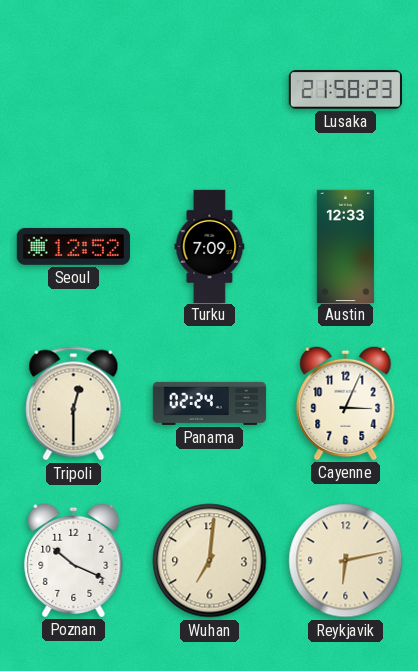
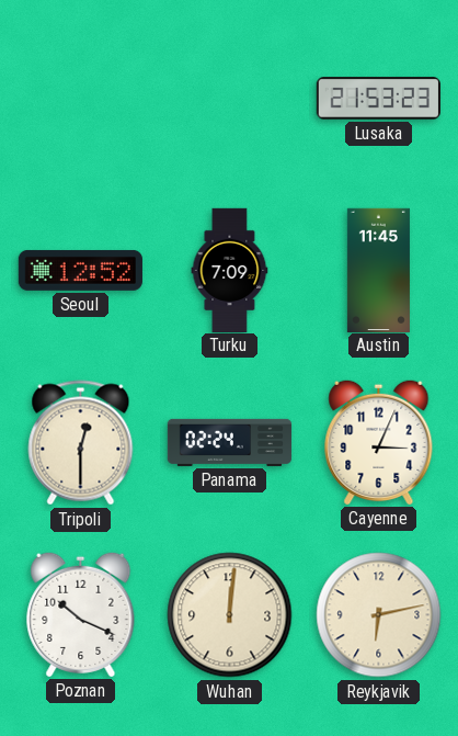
Lusaka: 21:58 -> 21:53
Austin: 12:33 -> 11:45
Wuhan: 7:01 -> 12:01
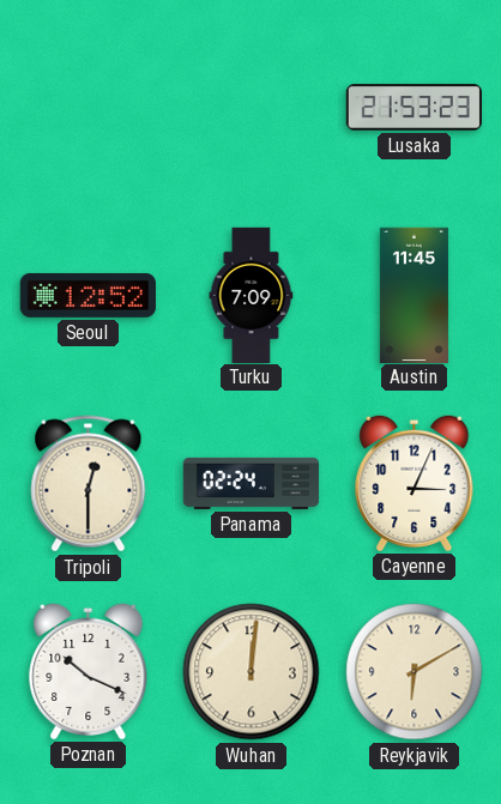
Reykjavik: 6:13 -> 6:10
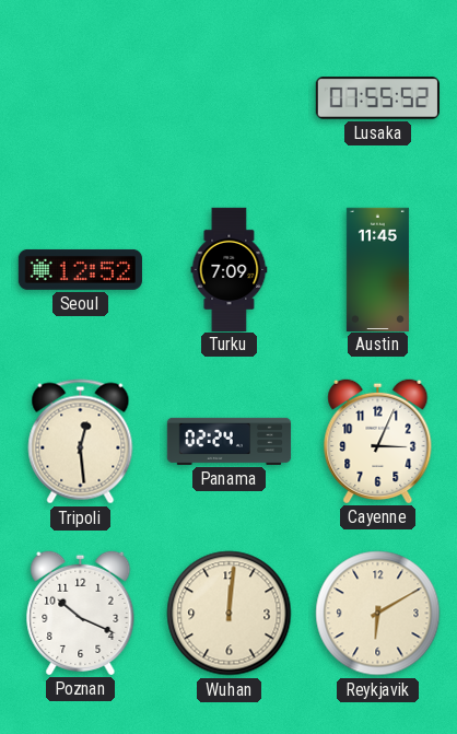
Lusaka: 21:53 -> 07:55
Tripoli: 12:30 -> 12:29
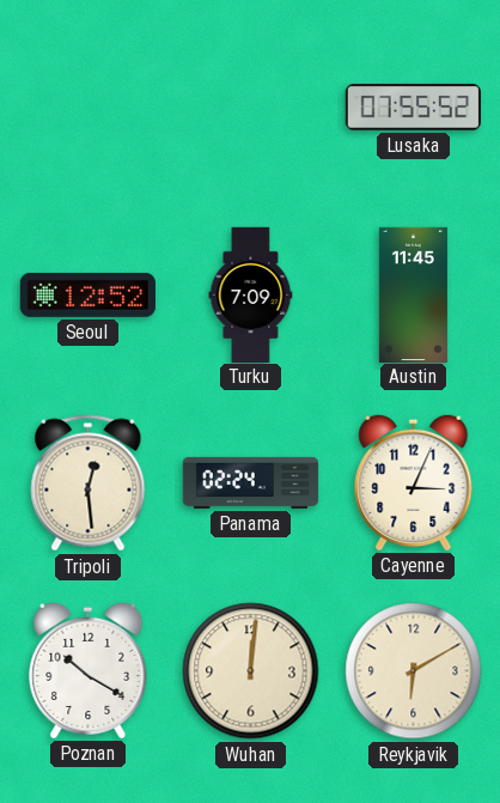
Poznan: 10:19 -> 10:20
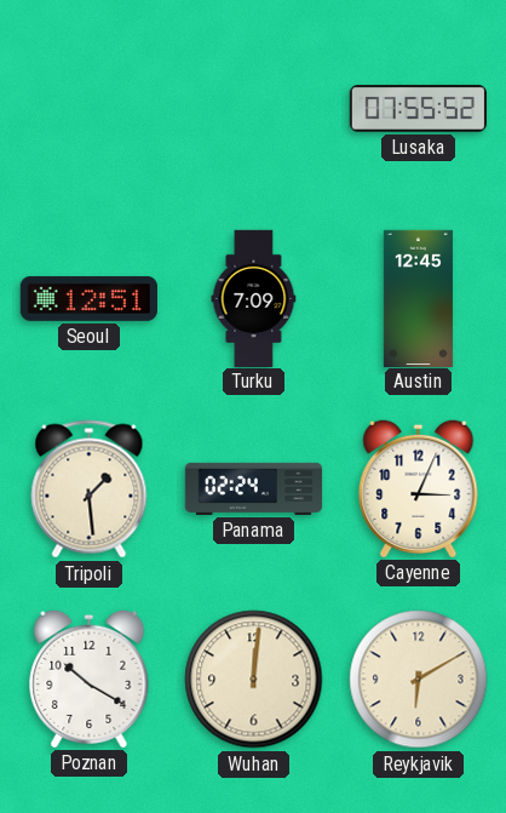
Seoul: 12:52 -> 12:51
Austin: 11:45 -> 12:45
Tripoli: 12:29 -> 1:29
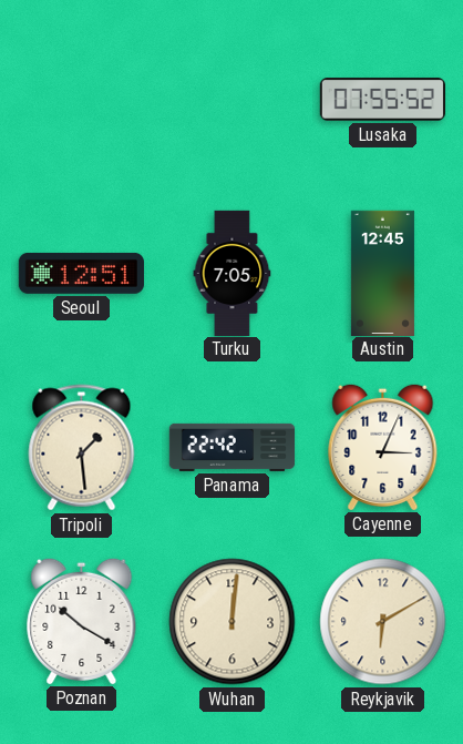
Turku: 7:09 -> 7:05
Panama: 02:24 -> 22:42
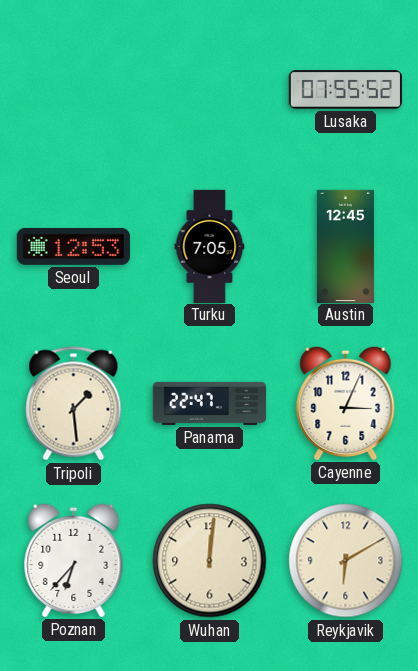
Seoul: 12:51 -> 12:53
Panama: 22:42 -> 22:47
Poznan: 10:20 -> 6:37
